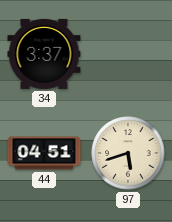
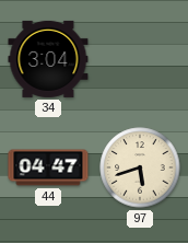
34: 3:37 -> 3:04
44: 04:51 -> 04:47
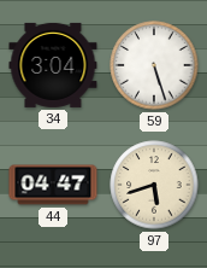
59: none -> 5:27
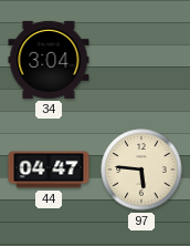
59: 5:27 -> none
97: 5:42 -> 5:46
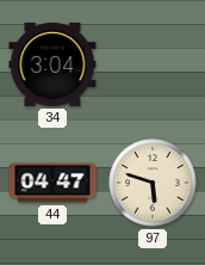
97: 5:46 -> 5:48
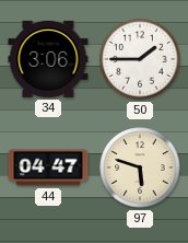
34: 3:04 -> 3:06
50: none -> 1:45
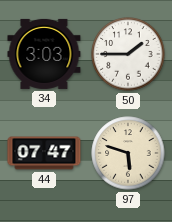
34: 3:06 -> 3:03
44: 04:47 -> 07:47
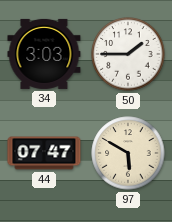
97: 5:48 -> 5:50
